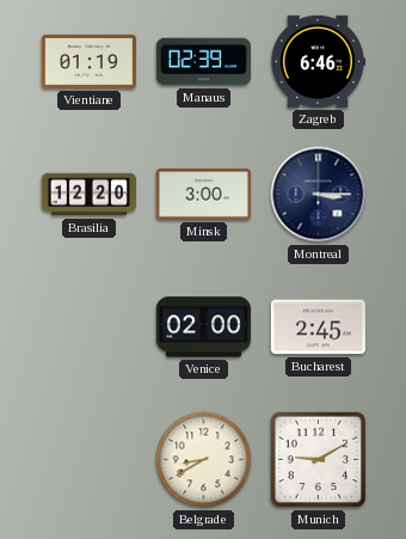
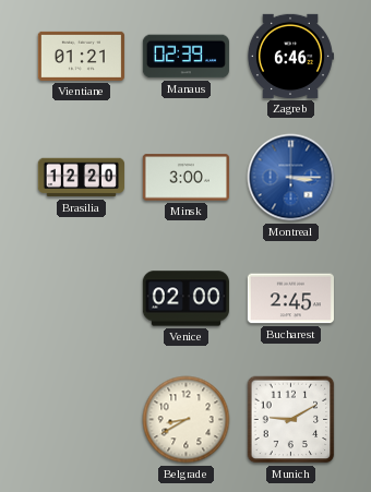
Vientiane: 01:19 -> 01:21
Montreal dial: navy -> blue
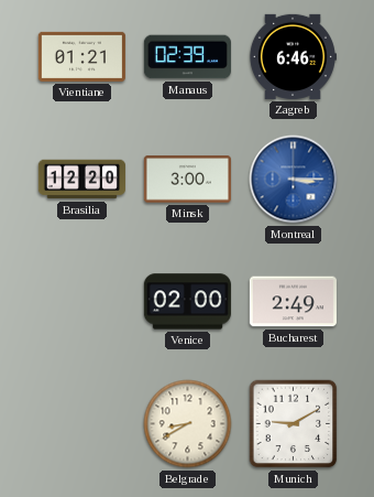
Bucharest: 2:45 -> 2:49
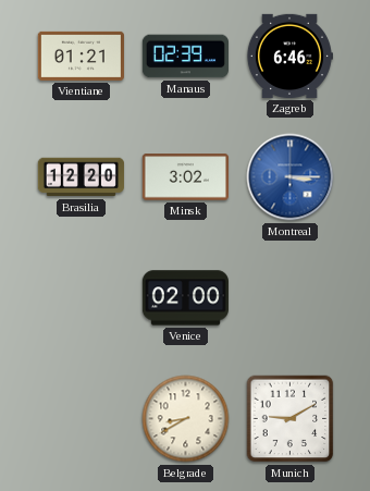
Minsk: 3:00 -> 3:02
Bucharest: 2:49 -> none
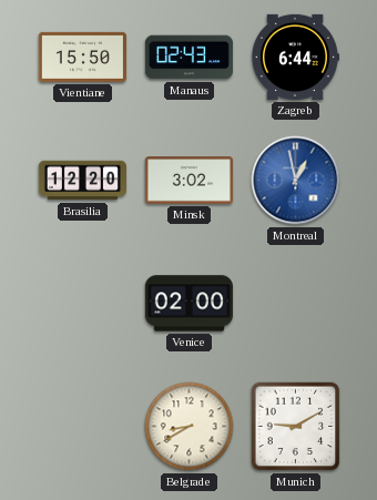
Vientiane: 01:21 -> 15:50
Manaus: 02:39 -> 02:43
Zagreb: 6:46 -> 6:44
Montreal: 3:15 -> 12:58
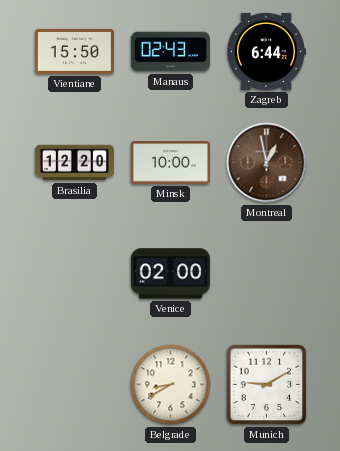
Minsk: 3:02 -> 10:00
Montreal dial: blue -> brown
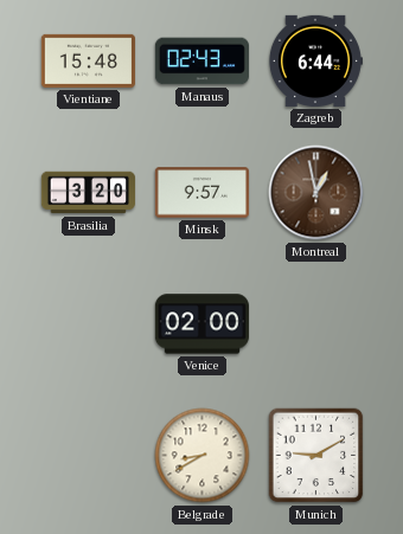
Vientiane: 15:50 -> 15:48
Brasilia: 12:20 -> 3:20
Minsk: 10:00 -> 9:57
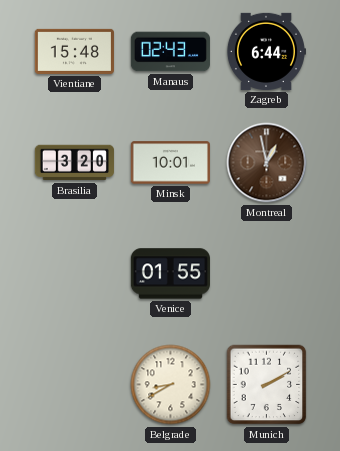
Minsk: 9:57 -> 10:01
Venice: 02:00 -> 01:55
Munich: 9:10 -> 2:10
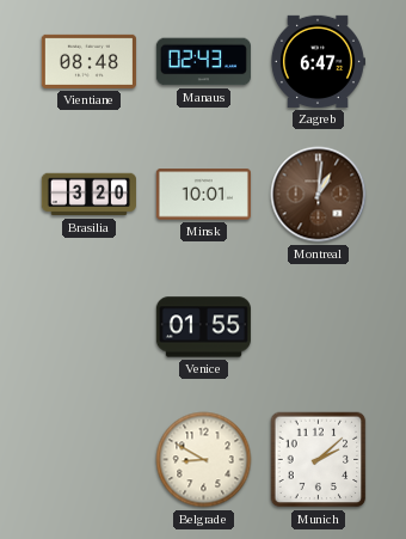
Vientiane: 15:48 -> 08:48
Zagreb: 6:44 -> 6:47
Montreal: 12:58 -> 1:01
Belgrade: 8:40 -> 8:50
Munich: 2:10 -> 2:08
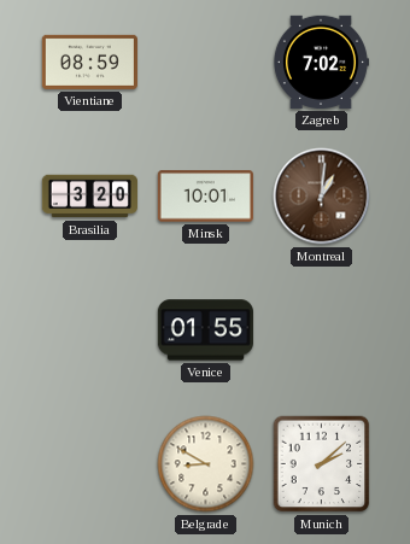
Vientiane: 08:48 -> 08:59
Manaus: 02:43 -> none
Zagreb: 6:47 -> 7:02
